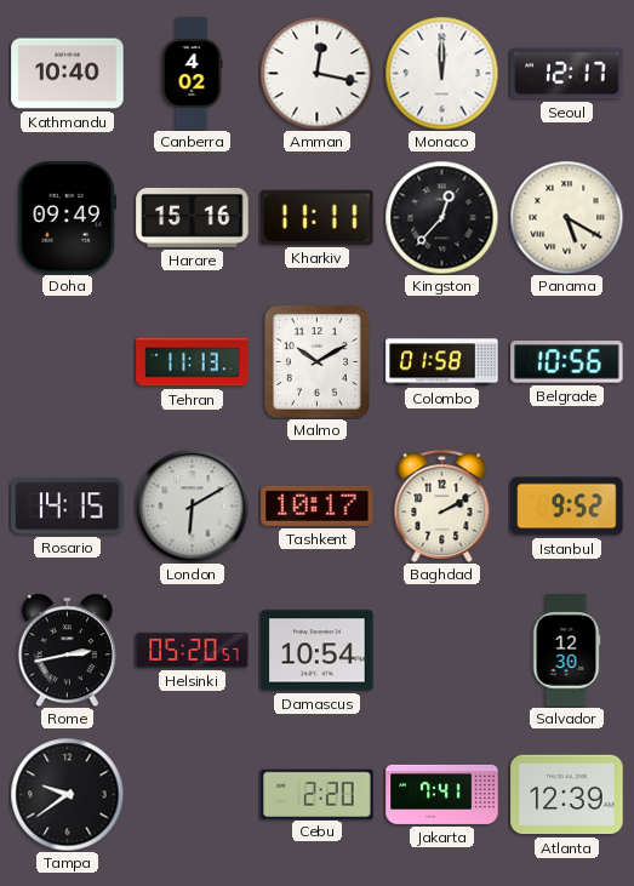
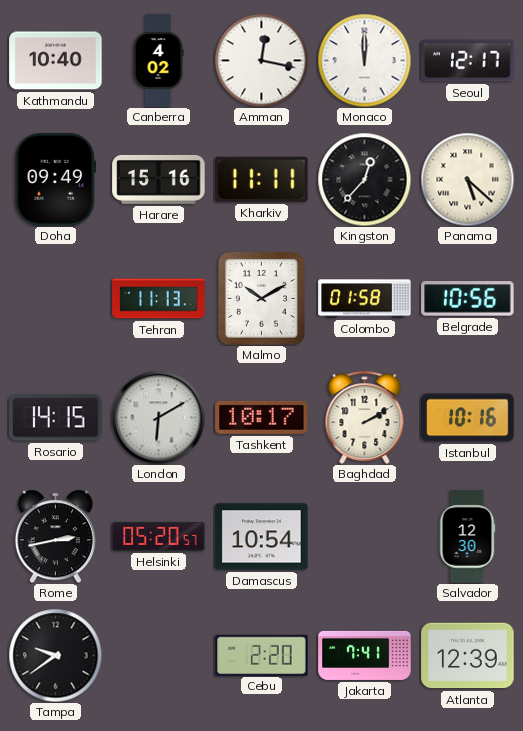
Panama: 5:20 -> 5:22
Istanbul: 9:52 -> 10:16
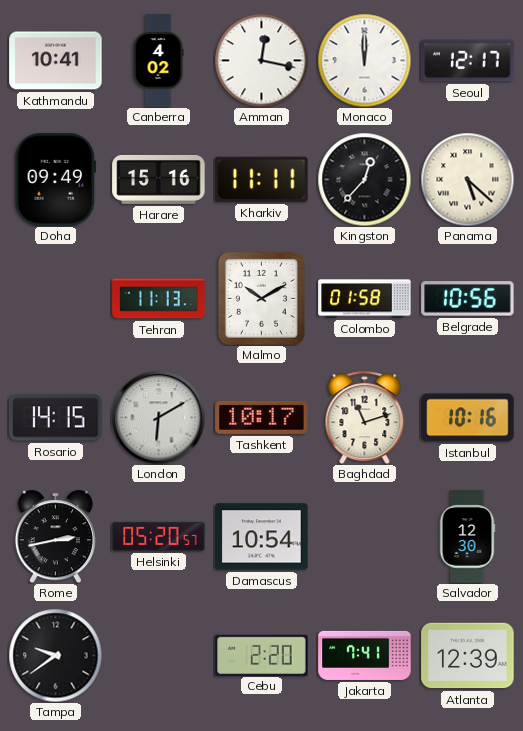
Kathmandu: 10:40 -> 10:41
Baghdad: 2:10 -> 11:12
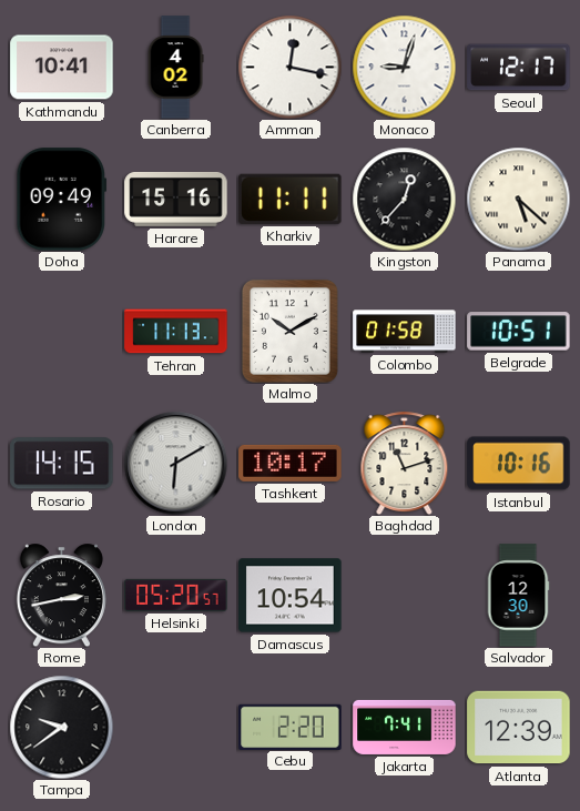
Monaco: 12:00 -> 9:03
Belgrade: 10:56 -> 10:51
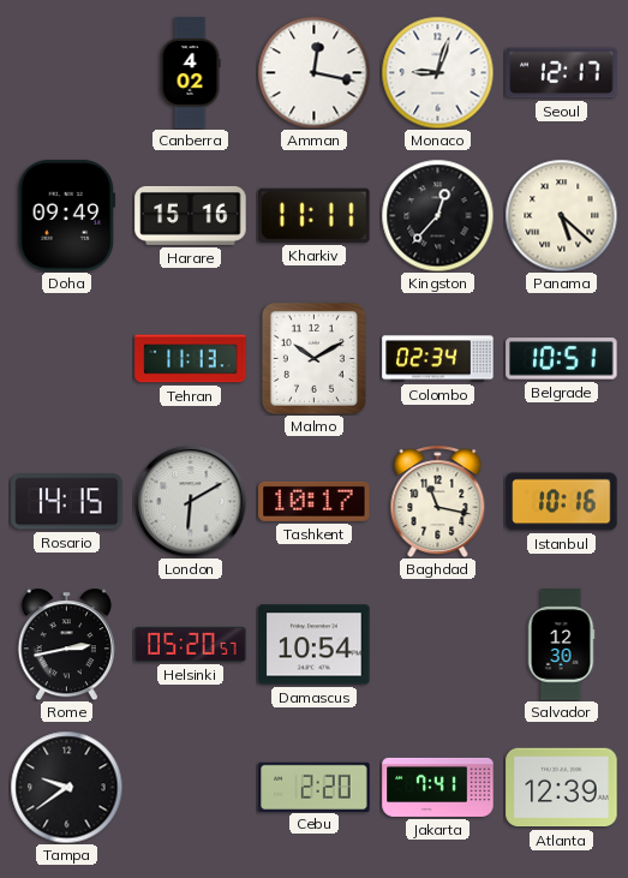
Kathmandu: 10:41 -> none
Colombo: 01:58 -> 02:34
Baghdad: 11:12 -> 11:17
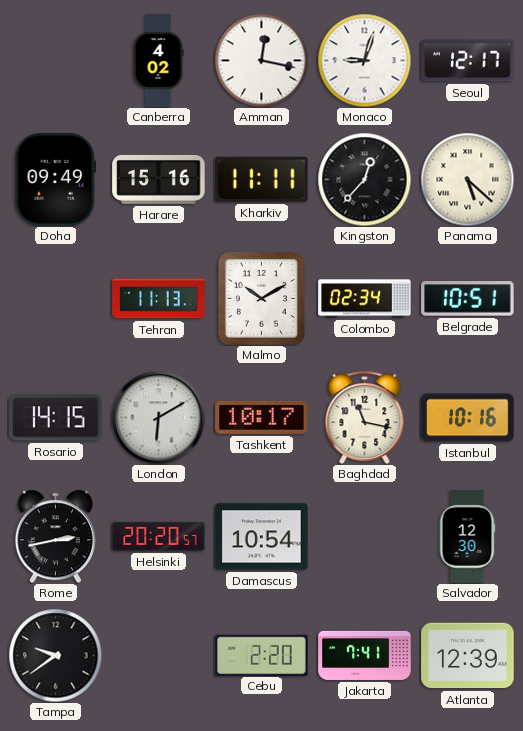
Helsinki: 05:20 -> 20:20
